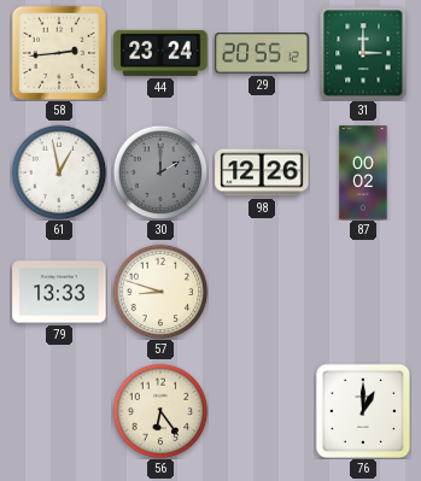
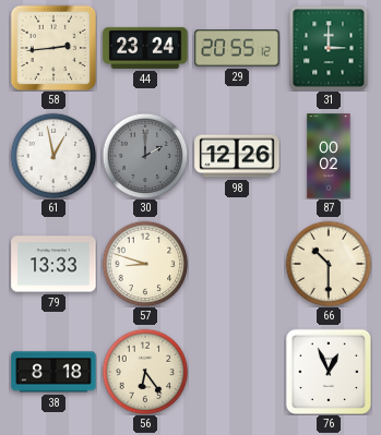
66: none -> 10:30
38: none -> 8:18
76: 1:00 -> 12:56
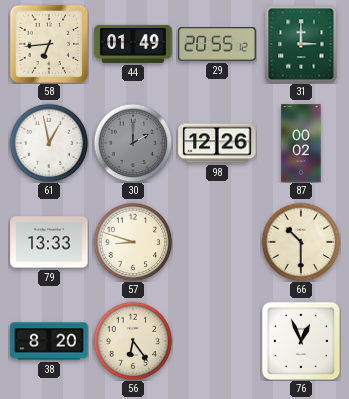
58: 2:44 -> 6:44
44: 23:24 -> 01:49
38: 8:18 -> 8:20
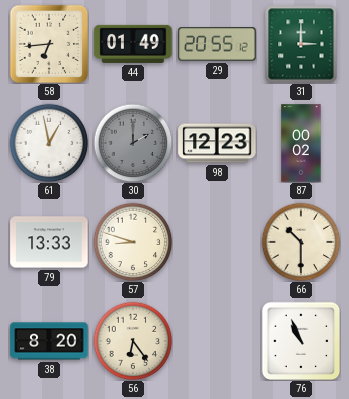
98: 12:26 -> 12:23
76: 12:56 -> 10:56
